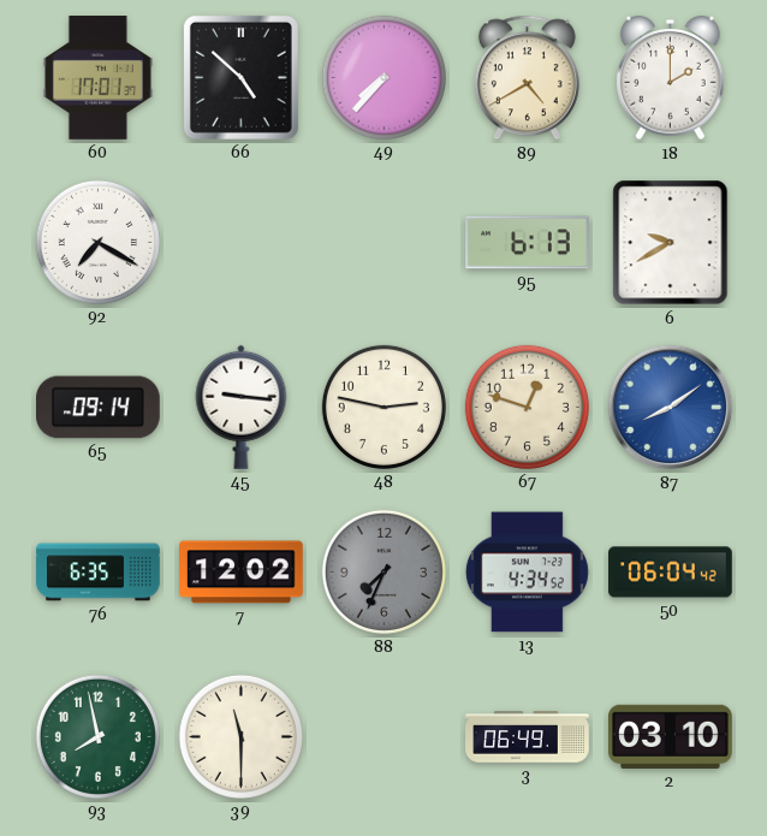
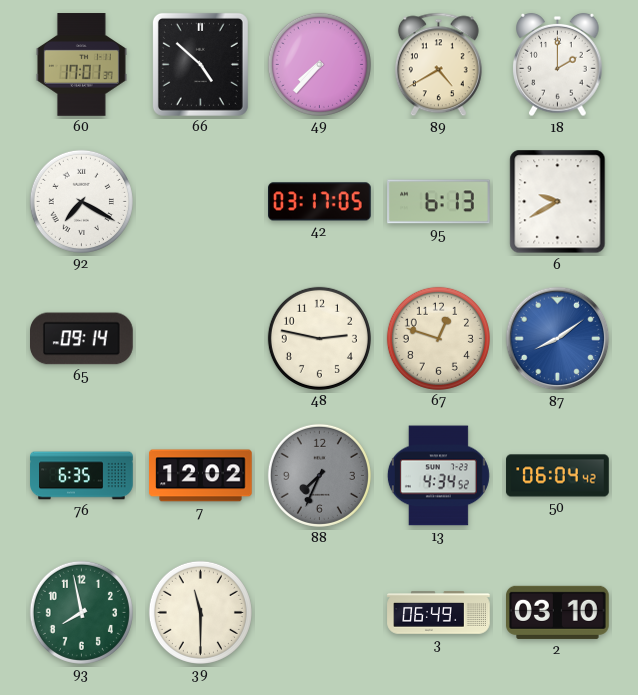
42: none -> 03:17
45: 9:16 -> none
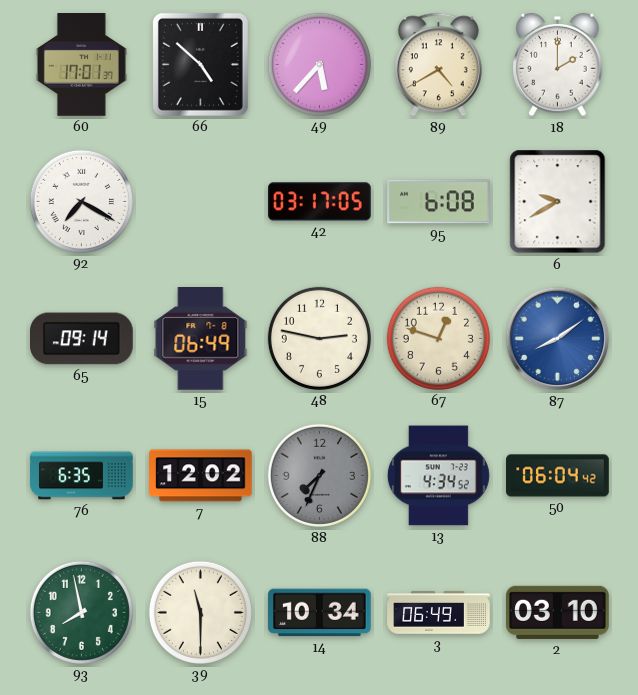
49: 7:37 -> 5:37
95: 6:13 -> 6:08
15: none -> 06:49
14: none -> 10:34
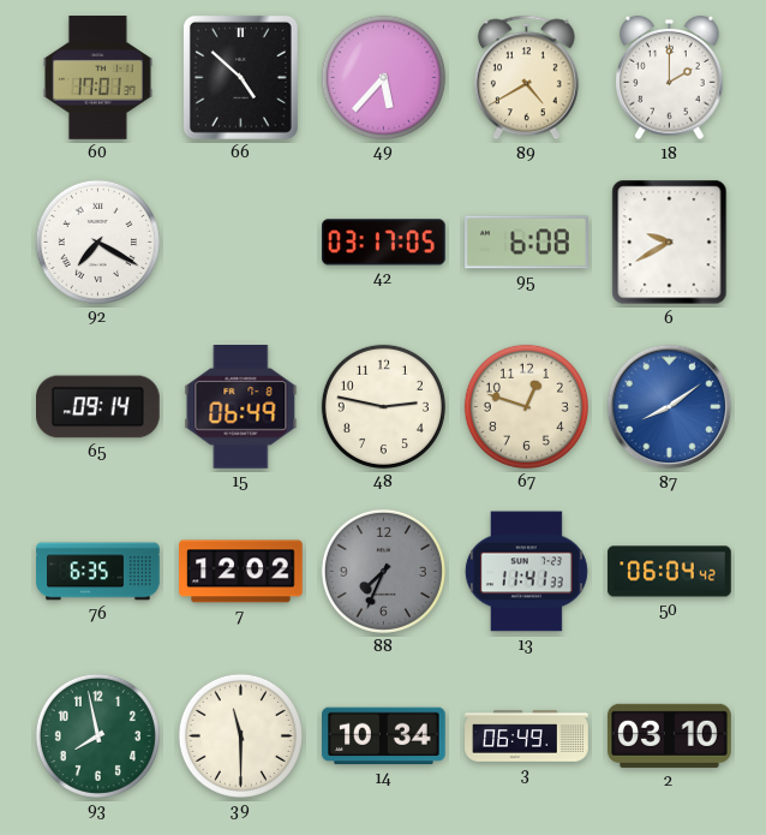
13: 4:34 -> 11:41
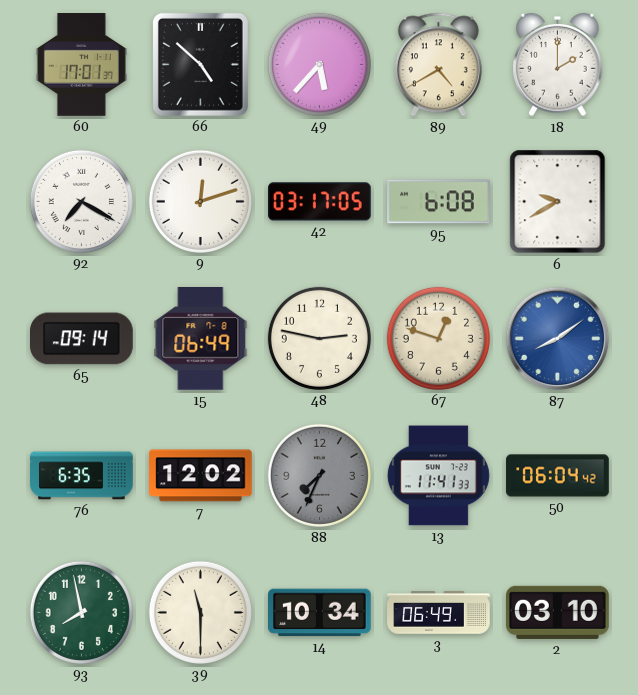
9: none -> 12:12
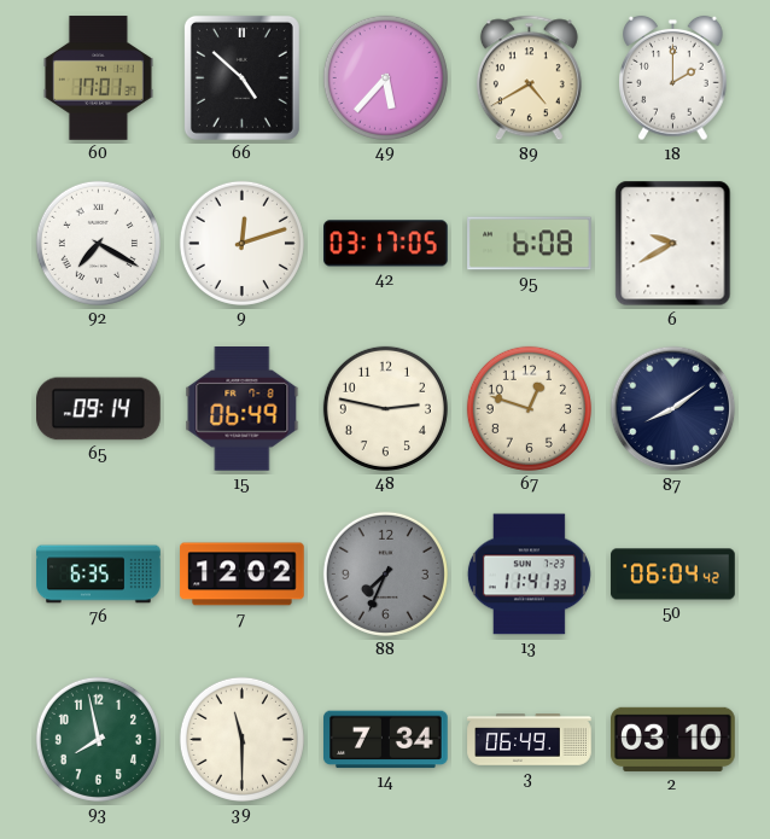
87 dial: blue -> navy
14: 10:34 -> 7:34
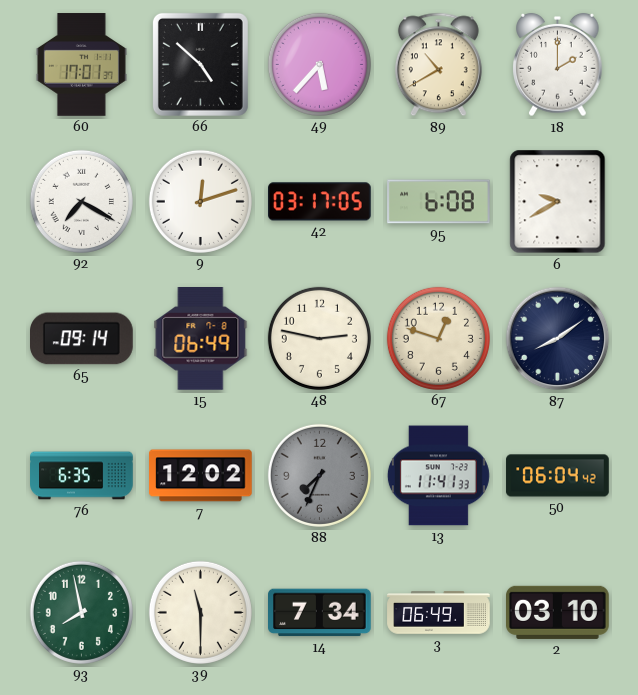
89: 4:40 -> 10:40
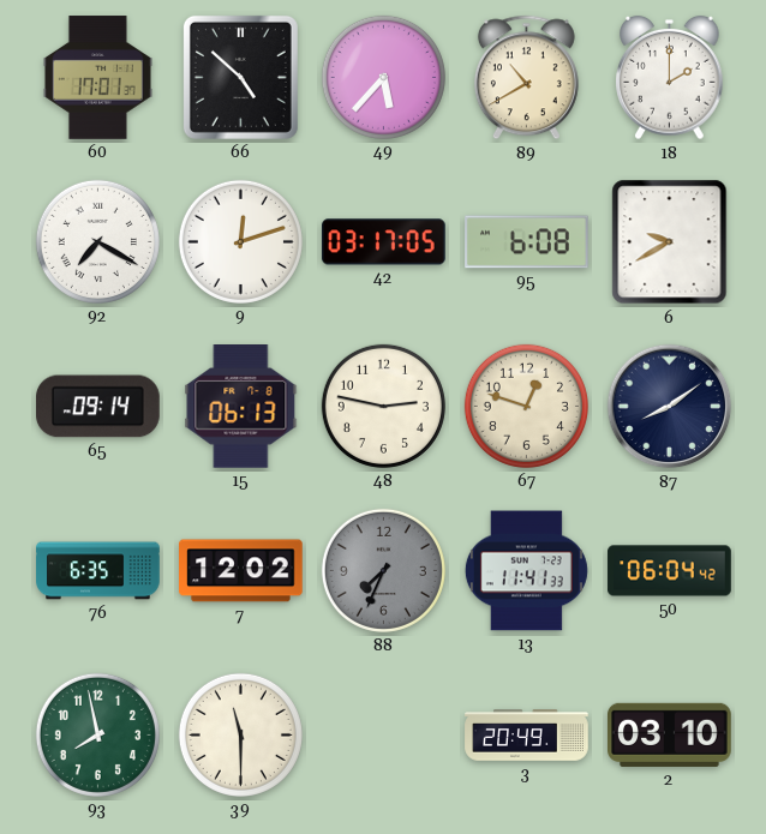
15: 06:49 -> 06:13
14: 7:34 -> none
3: 06:49 -> 20:49
